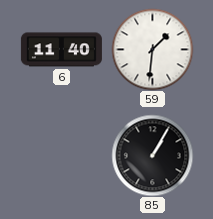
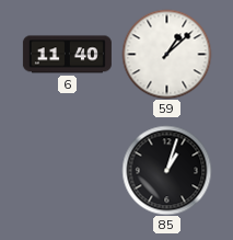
59: 1:31 -> 1:08
85: 1:05 -> 1:03
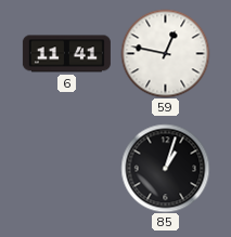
6: 11:40 -> 11:41
59: 1:08 -> 12:47
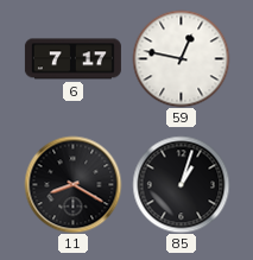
6: 11:41 -> 7:17
11: none -> 8:20
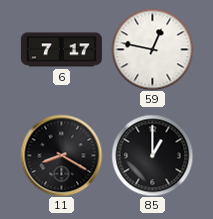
85: 1:03 -> 1:00
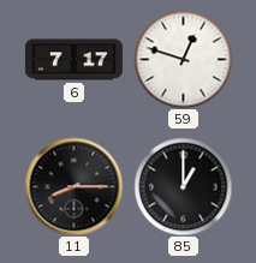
59: 12:47 -> 12:48
11: 8:20 -> 8:15
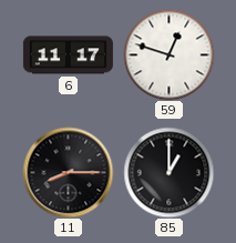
6: 7:17 -> 11:17
